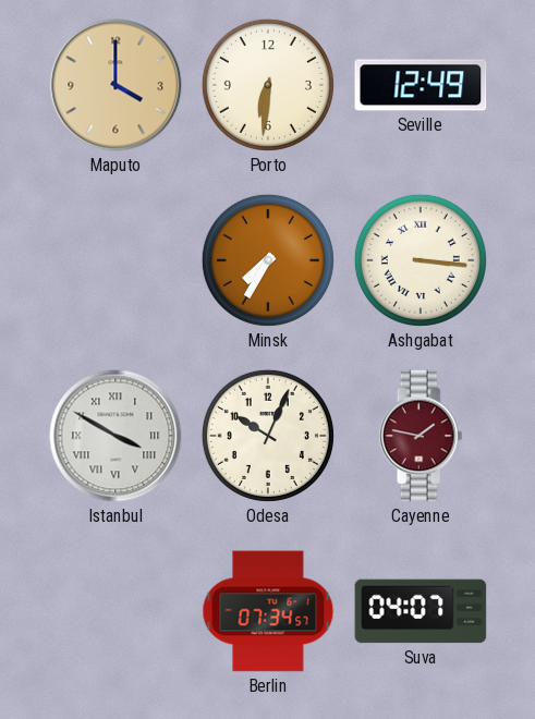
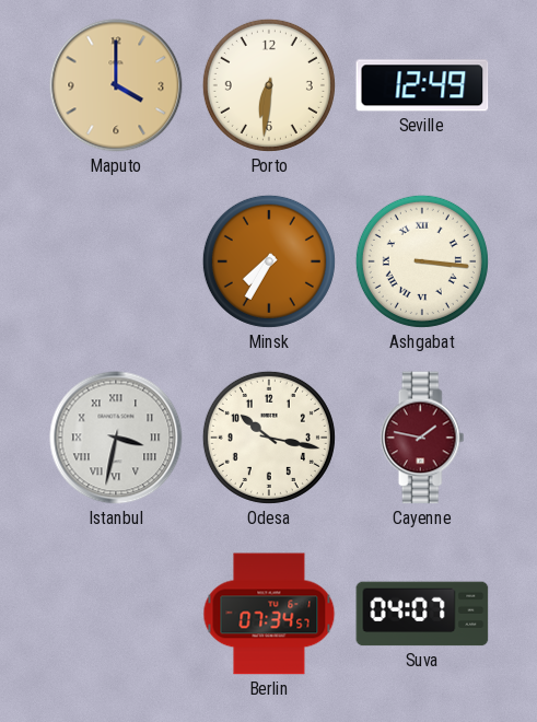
Istanbul: 3:50 -> 3:32
Odesa: 10:04 -> 10:17
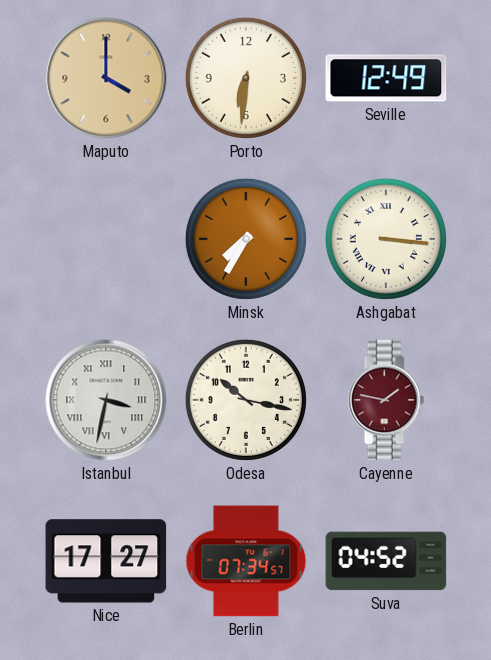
Nice: none -> 17:27
Suva: 04:07 -> 04:52
